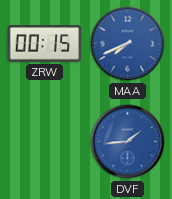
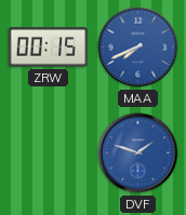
DVF: 1:44 -> 1:48
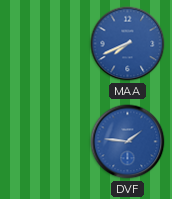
ZRW: 00:15 -> none
DVF: 1:48 -> 1:46
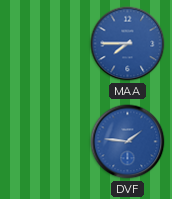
MAA: 7:41 -> 7:45
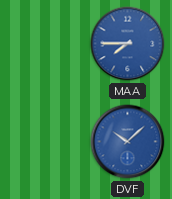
DVF: 1:46 -> 10:08
